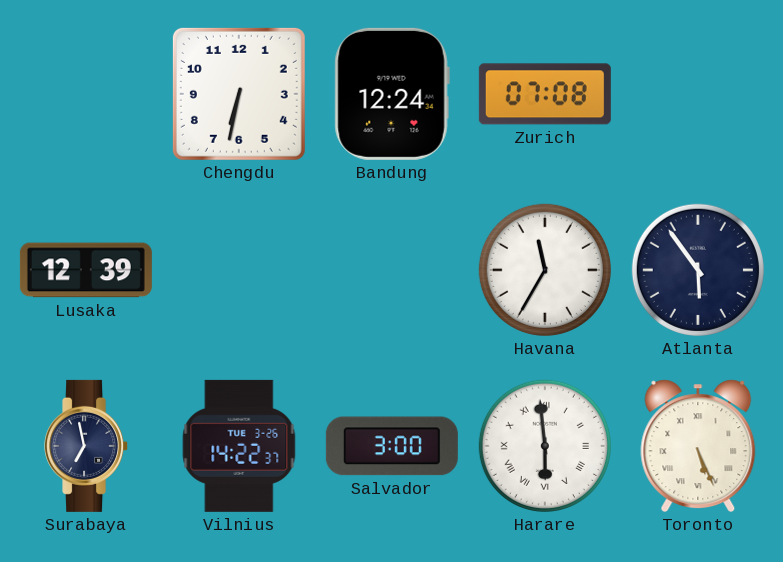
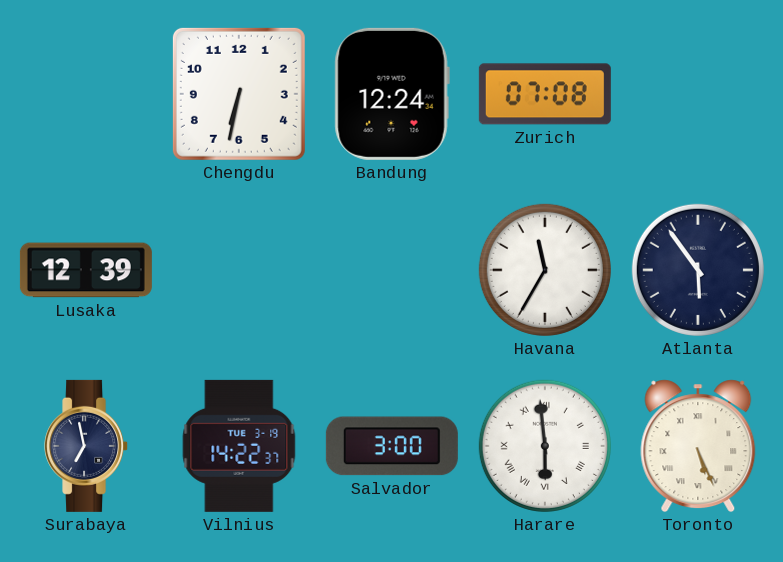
Vilnius date: TUE 3-26 -> TUE 3-19
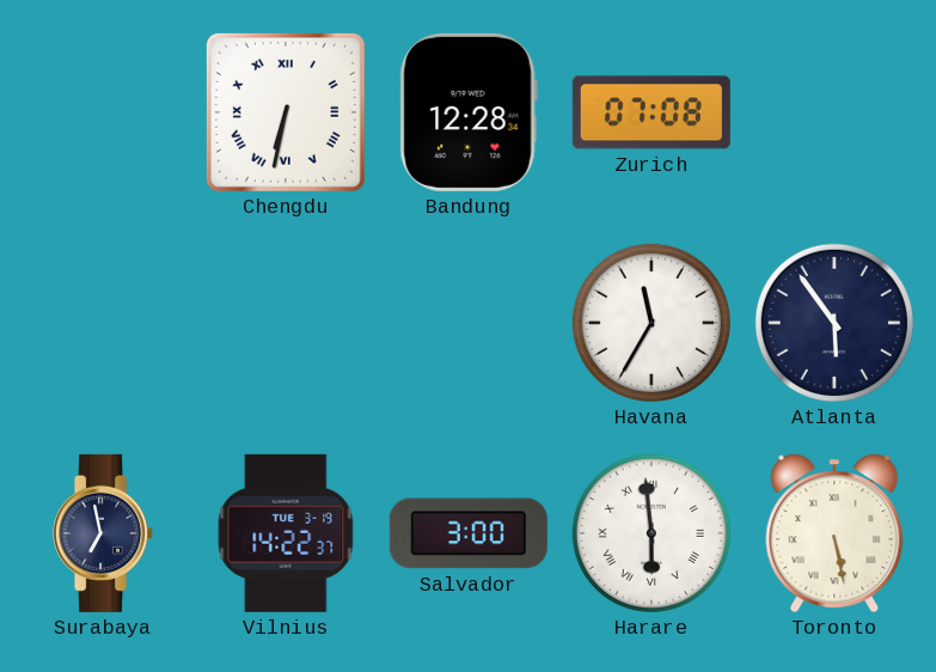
Chengdu numerals: Arabic -> Roman
Bandung: 12:24 -> 12:28
Lusaka: 12:39 -> none
Toronto: 5:26 -> 5:28
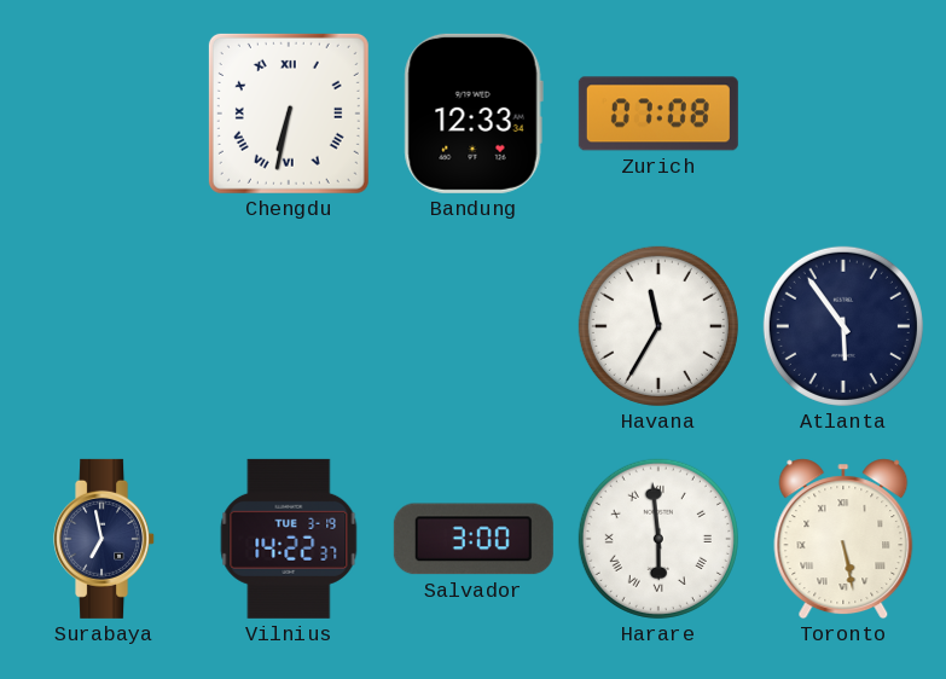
Bandung: 12:28 -> 12:33
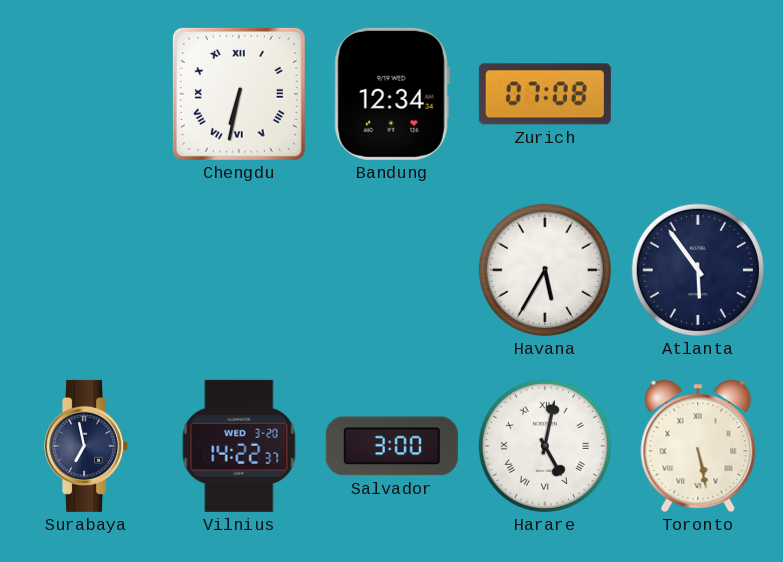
Bandung: 12:33 -> 12:34
Havana: 11:35 -> 5:35
Vilnius date: TUE 3-19 -> WED 3-20
Harare: 5:59 -> 5:02
